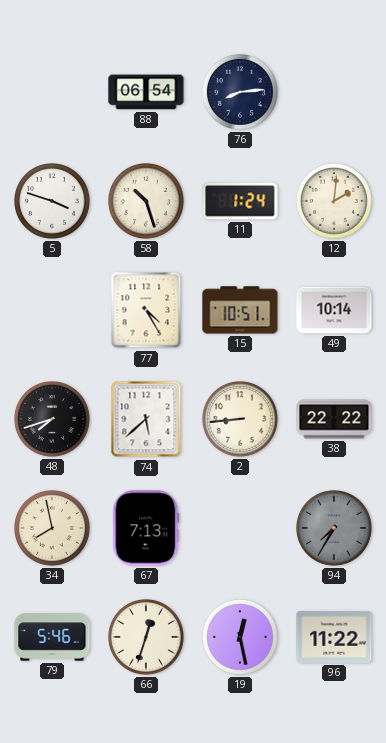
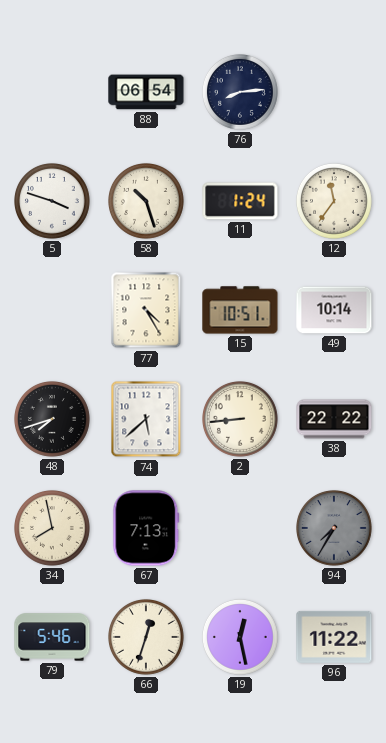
12: 2:01 -> 11:36
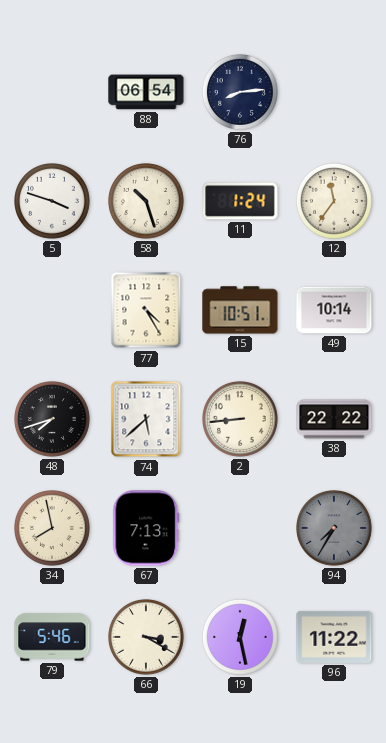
66: 12:33 -> 3:20
